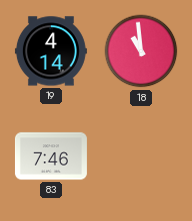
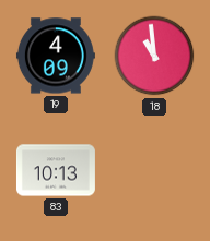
19: 4:14 -> 4:09
83: 7:46 -> 10:13
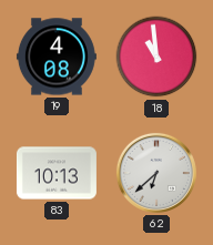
19: 4:09 -> 4:08
62: none -> 6:38
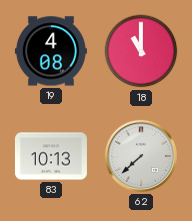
18: 10:59 -> 11:00
62: 6:38 -> 7:38
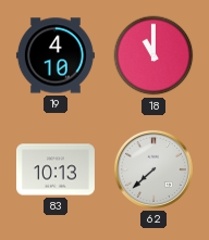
19: 4:08 -> 4:10
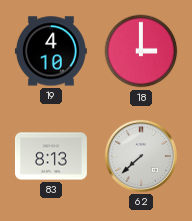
18: 11:00 -> 3:00
83: 10:13 -> 8:13
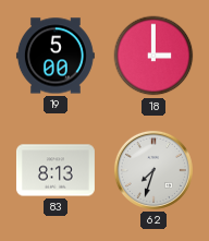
19: 4:10 -> 5:00
62: 7:38 -> 7:33
